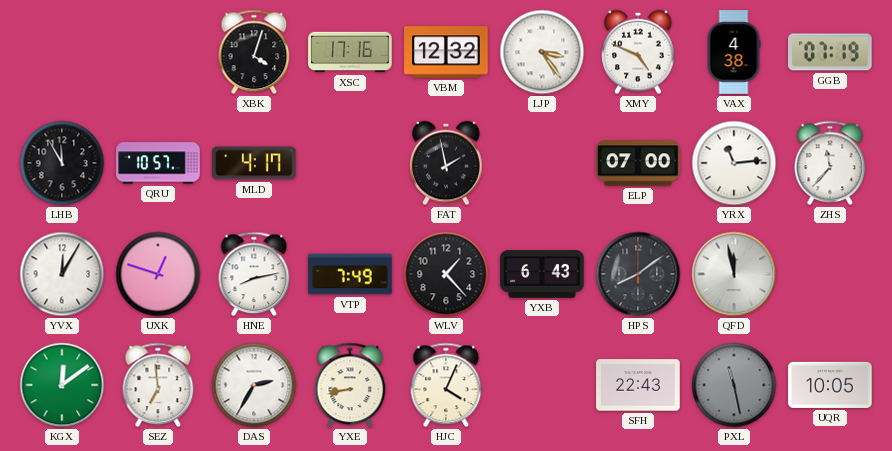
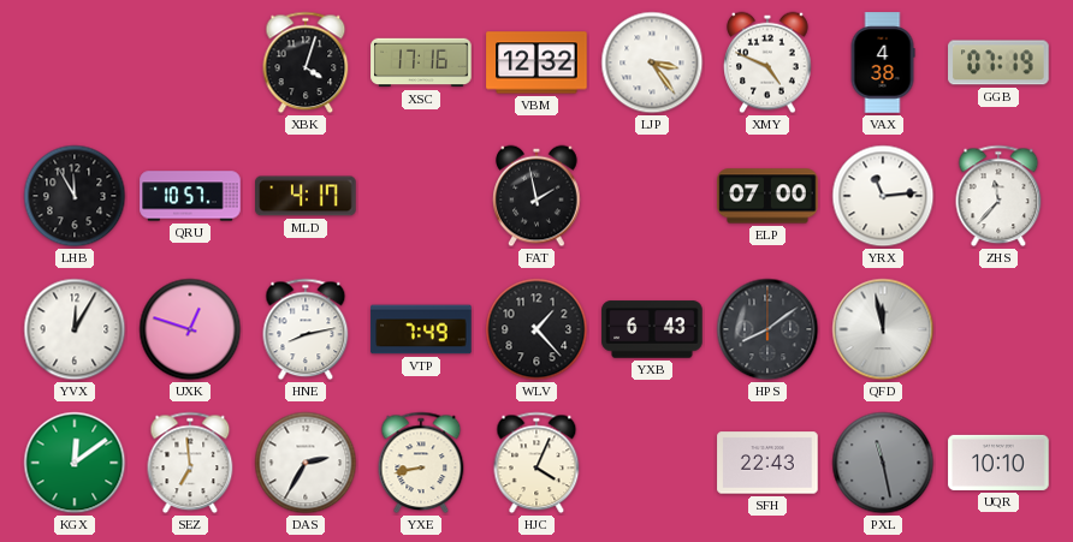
UQR: 10:05 -> 10:10
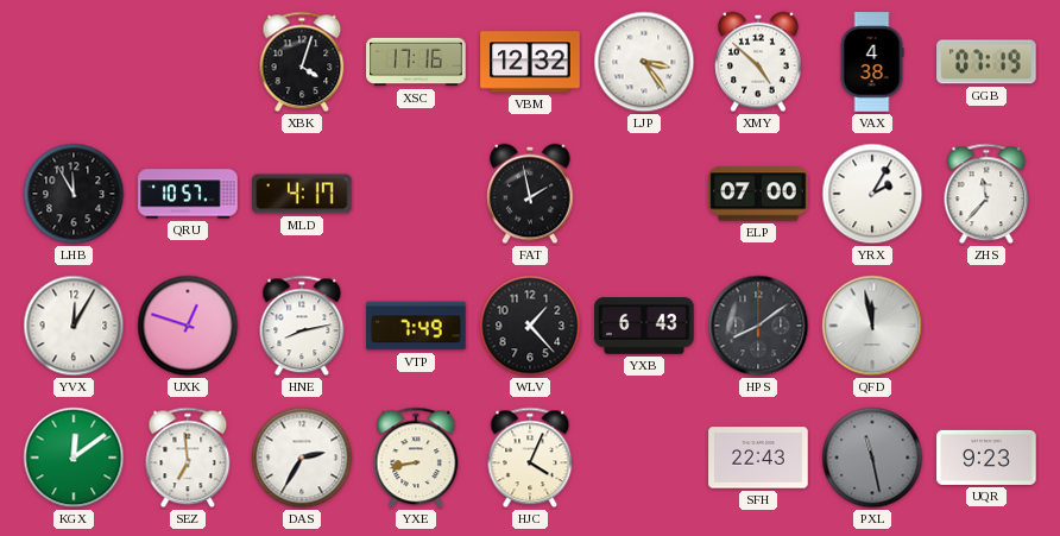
XMY: 4:49 -> 4:52
YRX: 11:14 -> 2:05
UQR: 10:10 -> 9:23
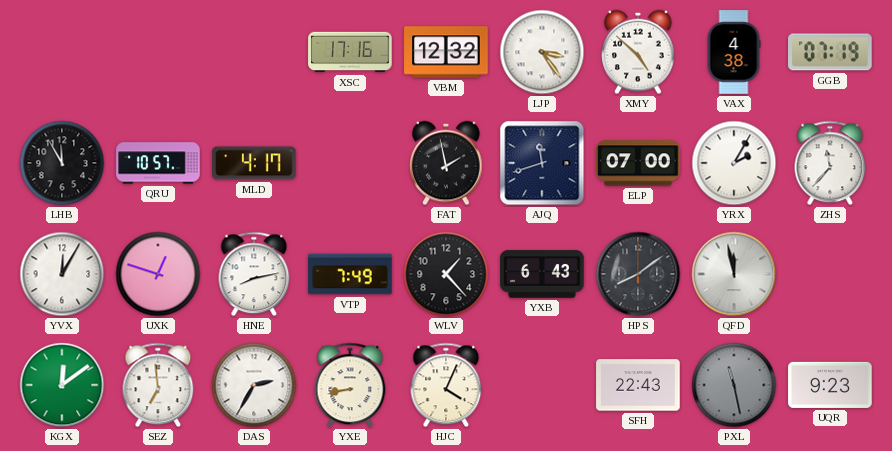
XBK: 4:03 -> none
AJQ: none -> 11:42
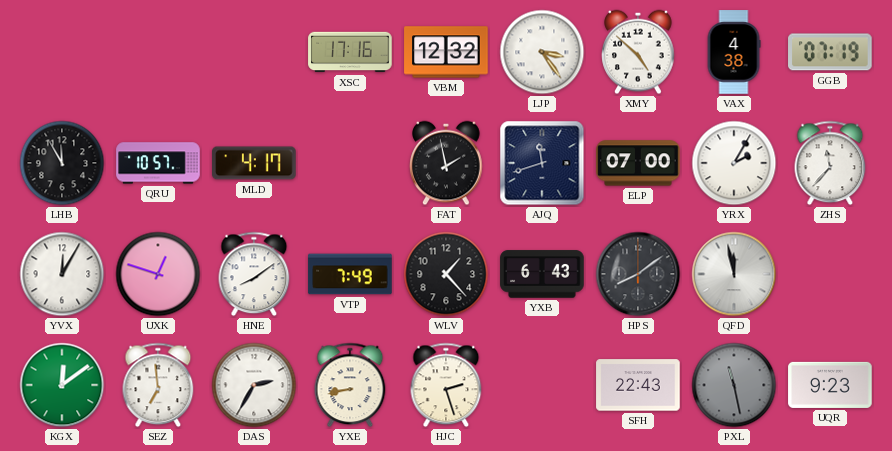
HNE: 8:13 -> 8:09
HJC: 4:04 -> 2:27
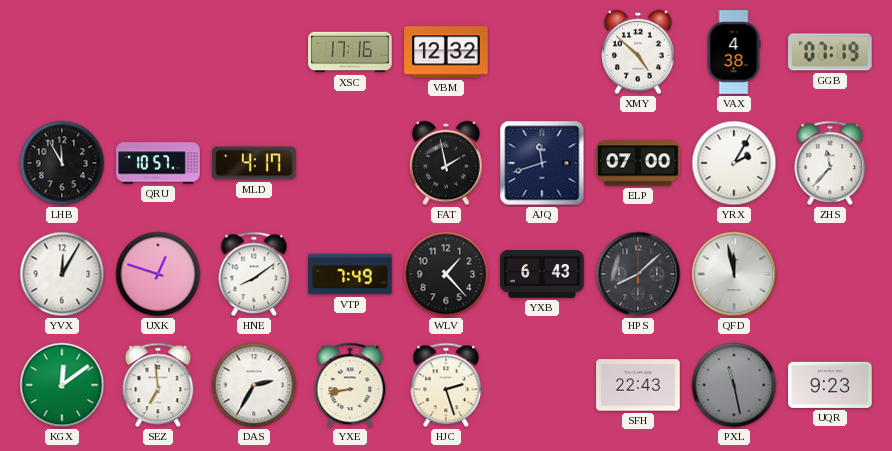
LJP: 3:24 -> none
HPS: 8:09 -> 8:08
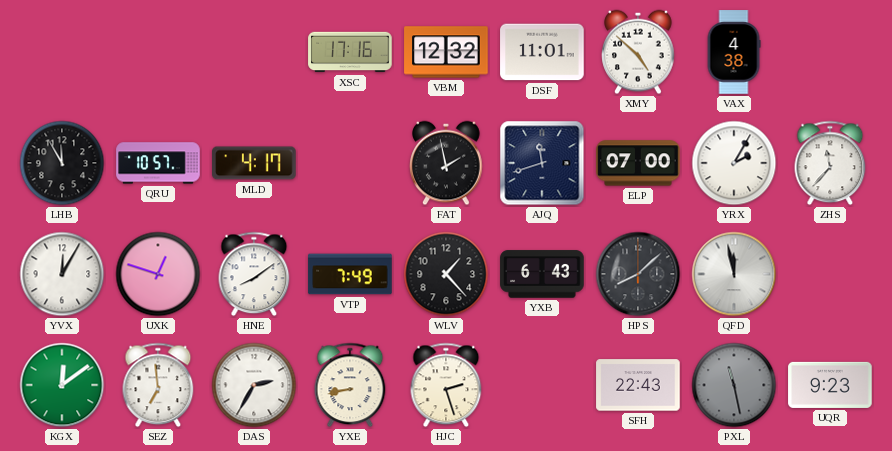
DSF: none -> 11:01
GGB: 07:19 -> none
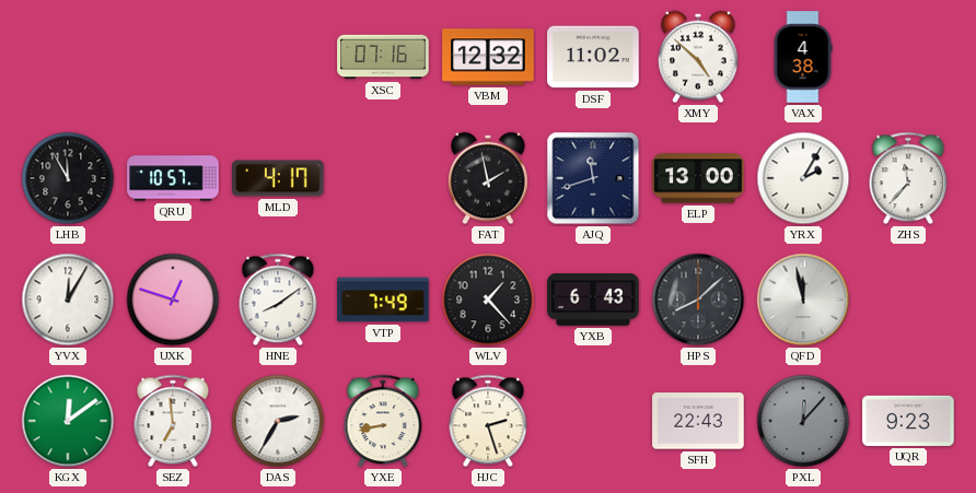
XSC: 17:16 -> 07:16
DSF: 11:01 -> 11:02
ELP: 07:00 -> 13:00
PXL: 11:28 -> 12:07
